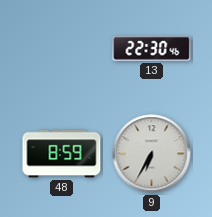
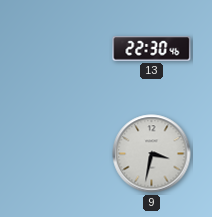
48: 8:59 -> none
9: 6:35 -> 3:32
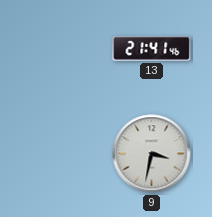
13: 22:30 -> 21:41
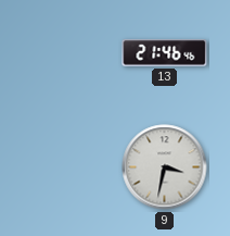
13: 21:41 -> 21:46
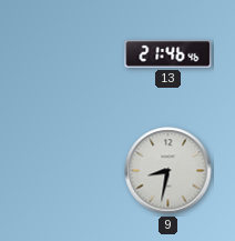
9: 3:32 -> 8:32
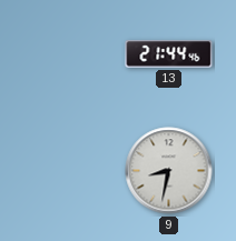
13: 21:46 -> 21:44
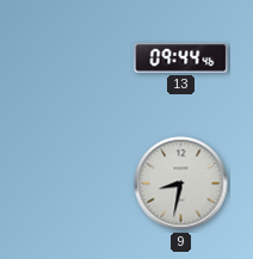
13: 21:44 -> 09:44
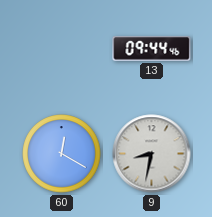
60: none -> 12:20
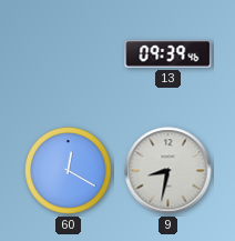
13: 09:44 -> 09:39
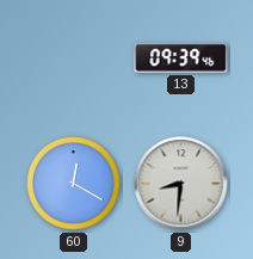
9: 8:32 -> 8:31
